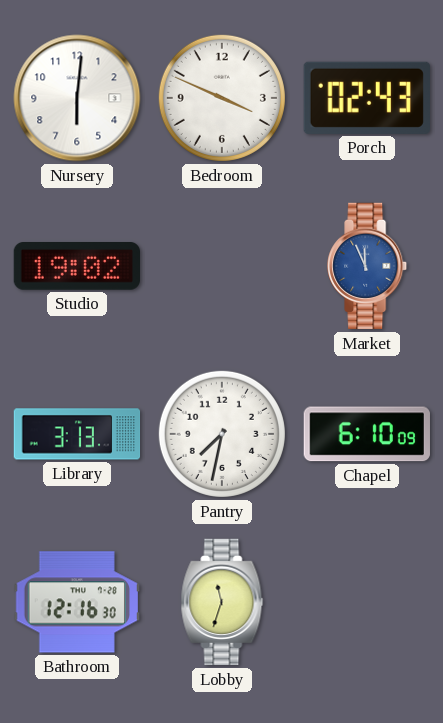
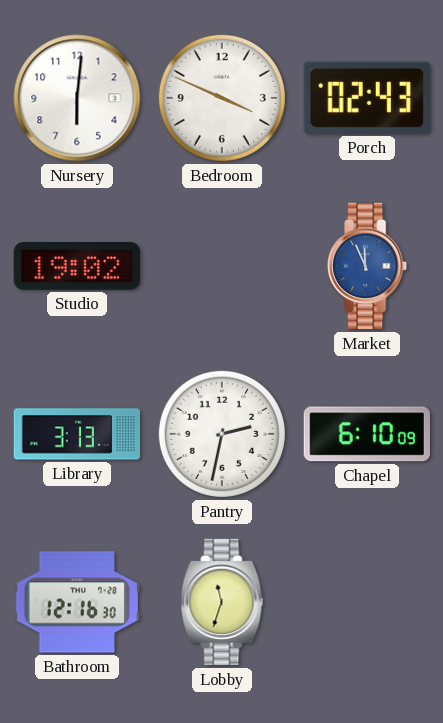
Pantry: 7:32 -> 2:32
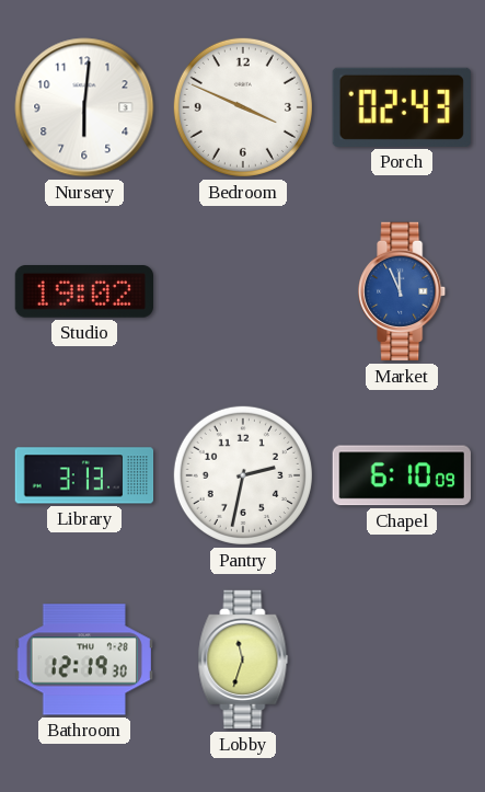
Bathroom: 12:16 -> 12:19
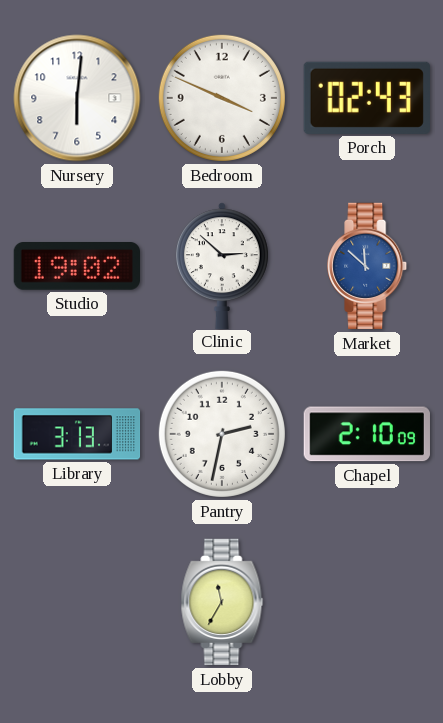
Clinic: none -> 2:52
Market: 11:56 -> 11:52
Chapel: 6:10 -> 2:10
Bathroom: 12:19 -> none
Lobby: 11:33 -> 11:35
